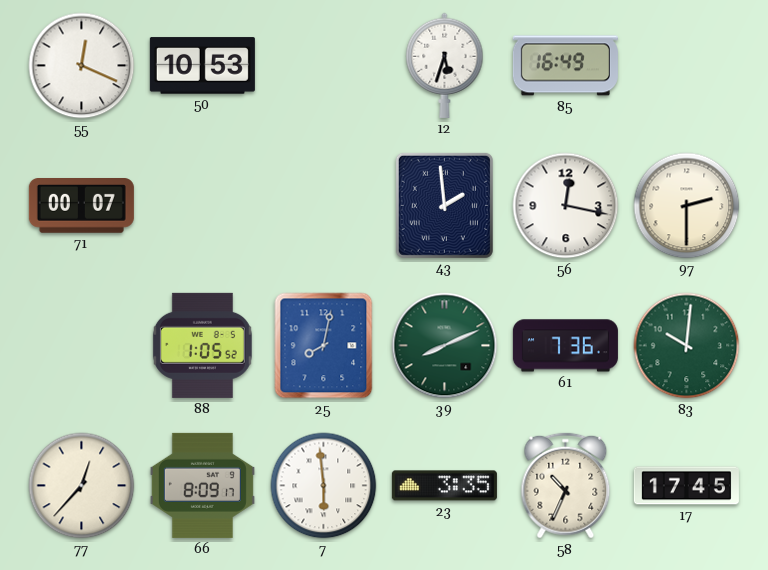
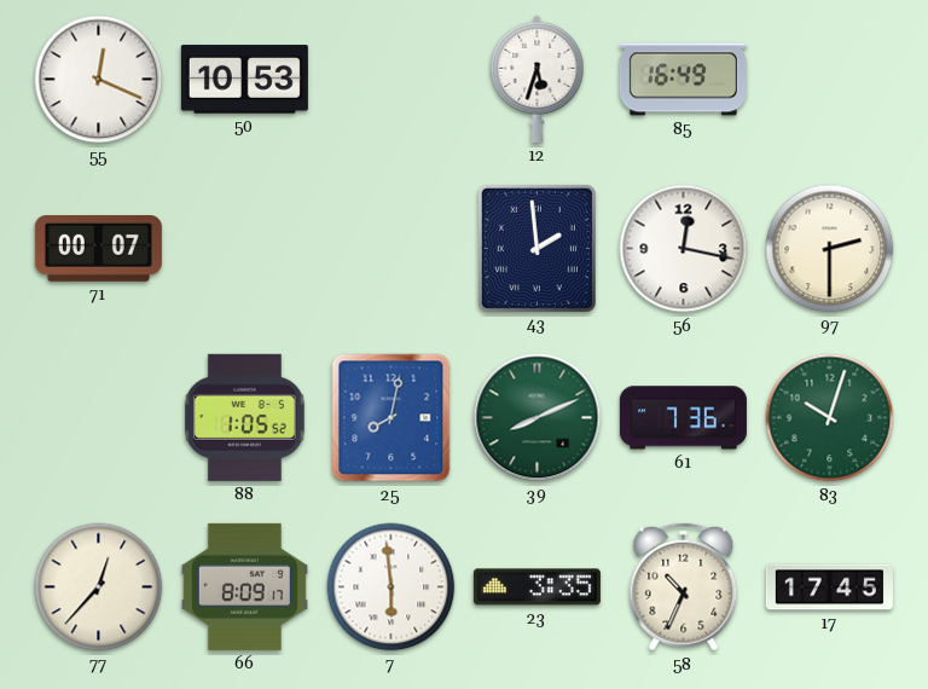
83: 10:01 -> 10:03
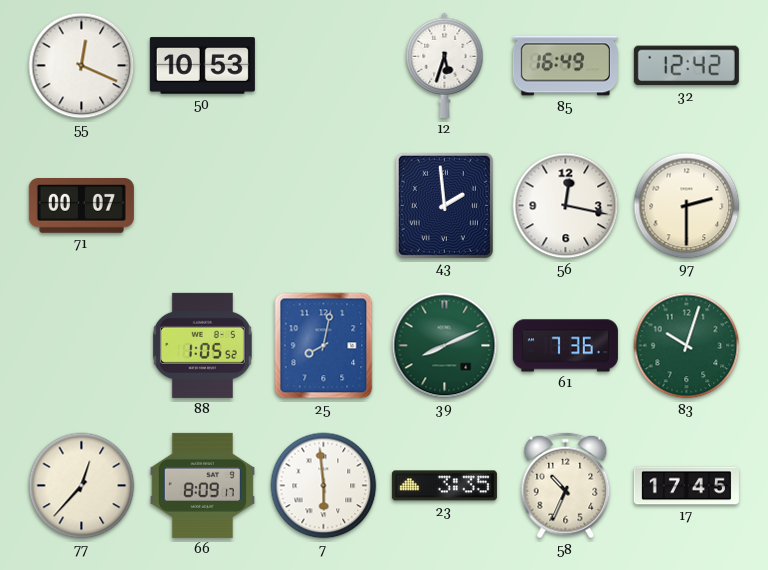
32: none -> 12:42
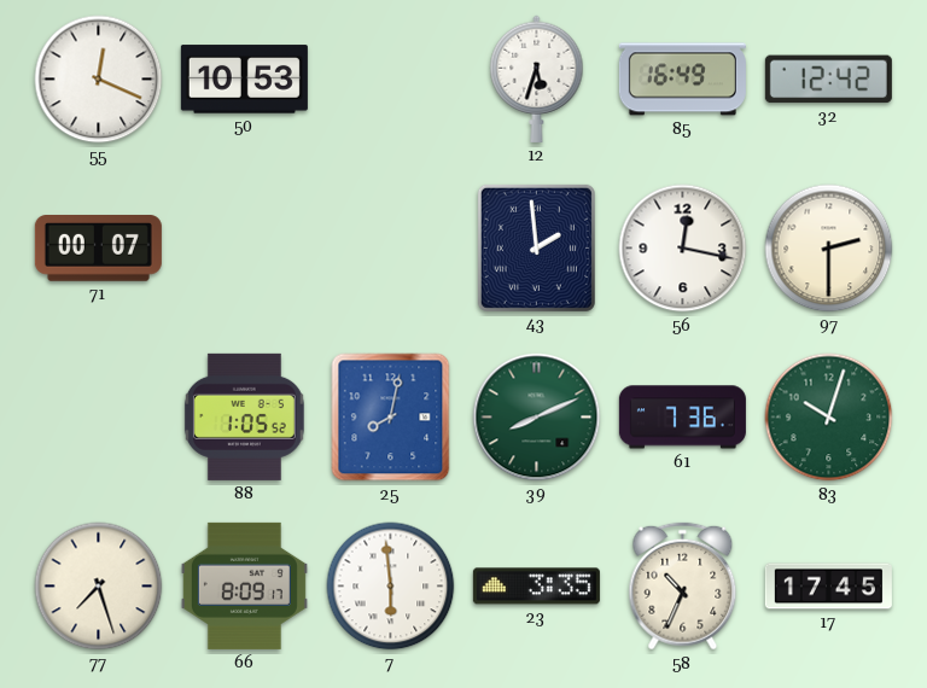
77: 12:37 -> 7:27
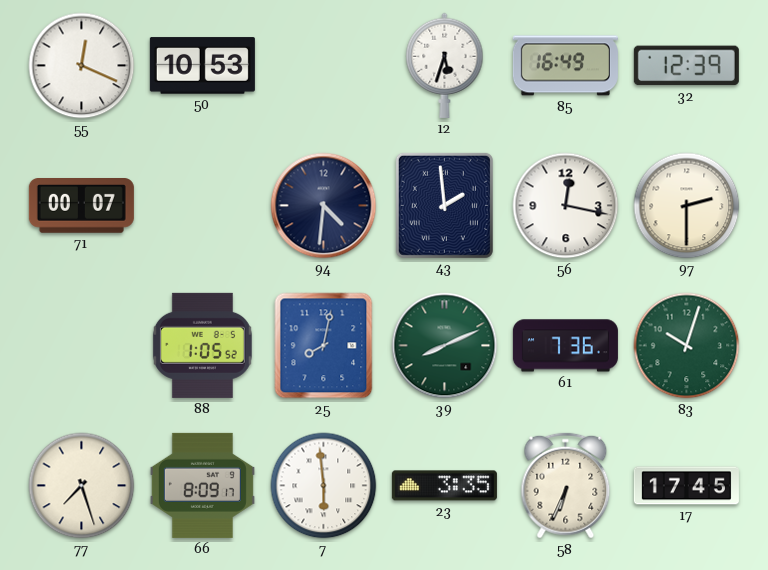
32: 12:42 -> 12:39
94: none -> 4:31
58: 10:34 -> 6:34
